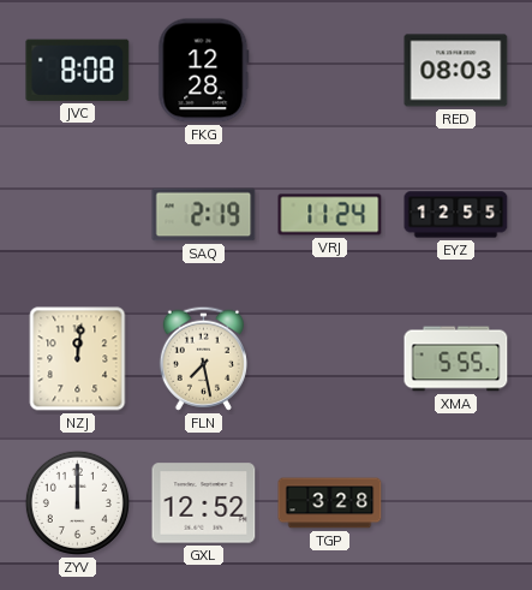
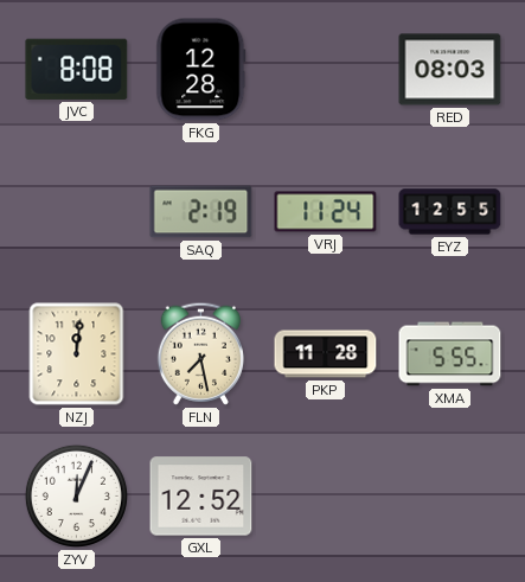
PKP: none -> 11:28
ZYV: 12:00 -> 12:04
TGP: 3:28 -> none
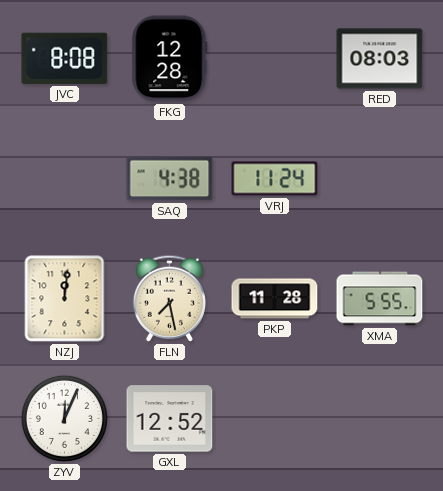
SAQ: 2:19 -> 4:38
EYZ: 12:55 -> none
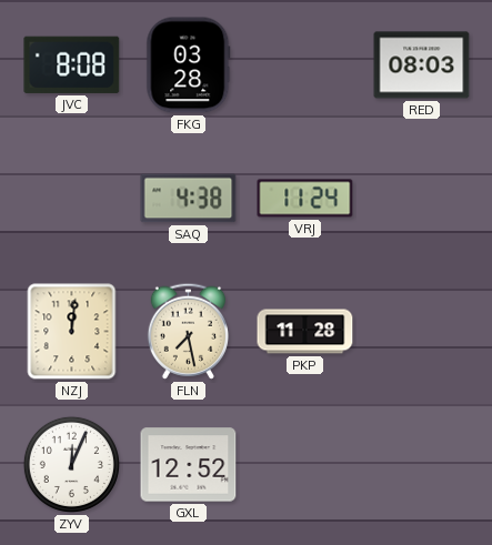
FKG: 12:28 -> 03:28
XMA: 5:55 -> none
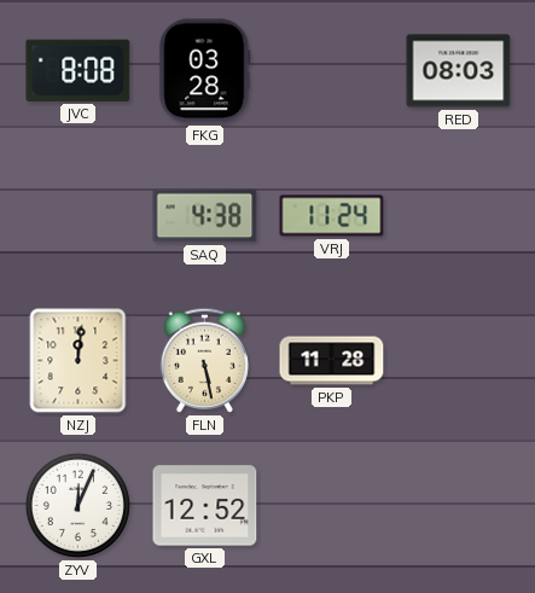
FLN: 7:28 -> 5:28
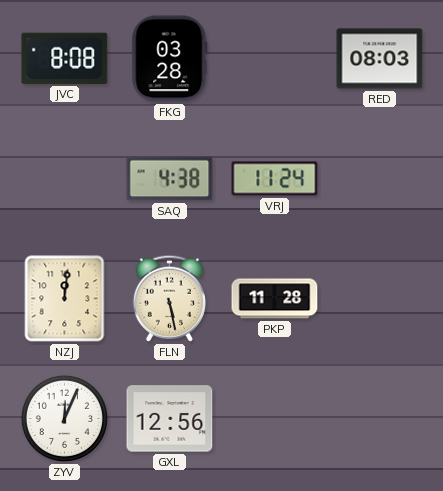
GXL: 12:52 -> 12:56
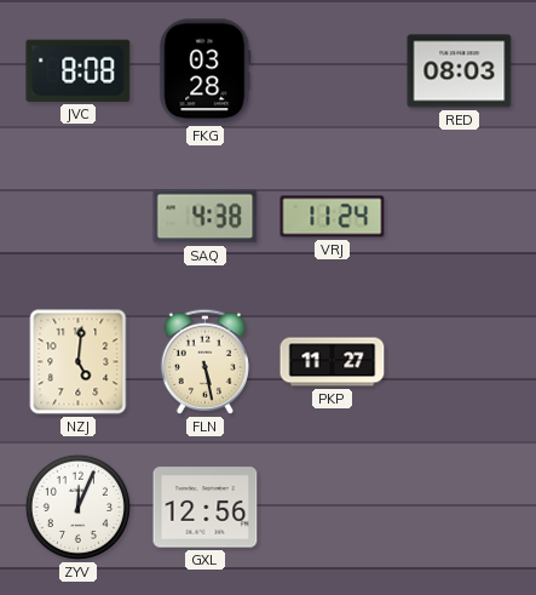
NZJ: 12:01 -> 5:01
PKP: 11:28 -> 11:27
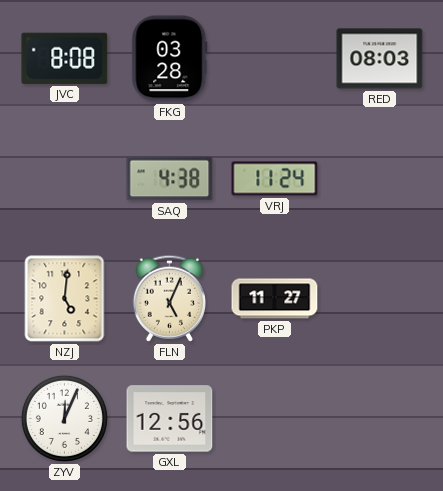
FLN: 5:28 -> 5:04
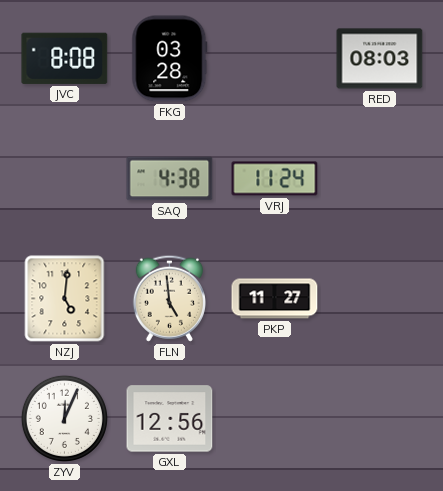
FLN: 5:04 -> 4:59
